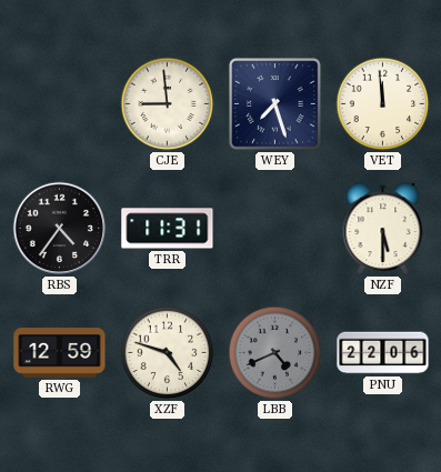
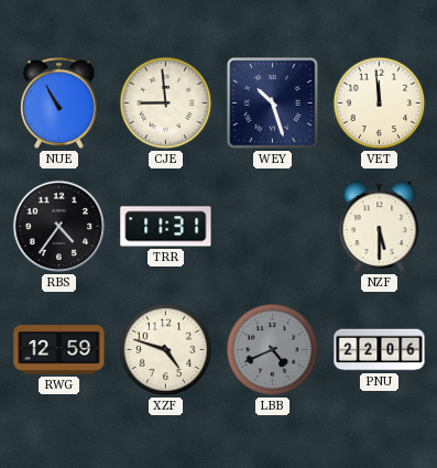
NUE: none -> 10:55
WEY: 7:27 -> 10:27
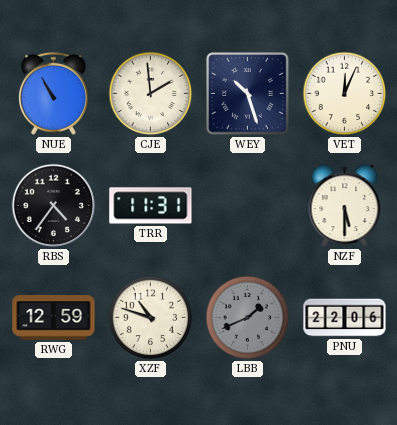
CJE: 8:59 -> 1:59
VET: 11:59 -> 12:04
XZF: 4:48 -> 10:48
LBB: 4:41 -> 1:41
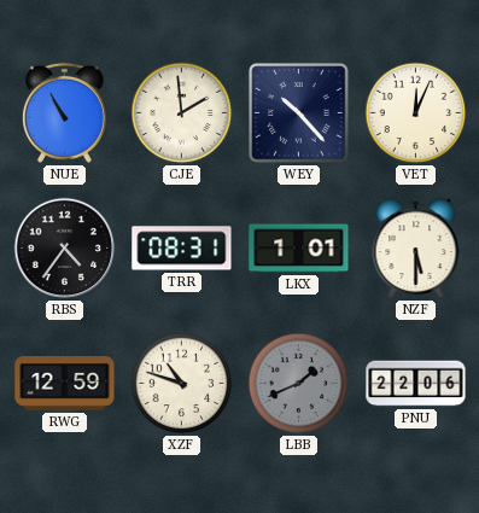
WEY: 10:27 -> 10:23
TRR: 11:31 -> 08:31
LKX: none -> 1:01
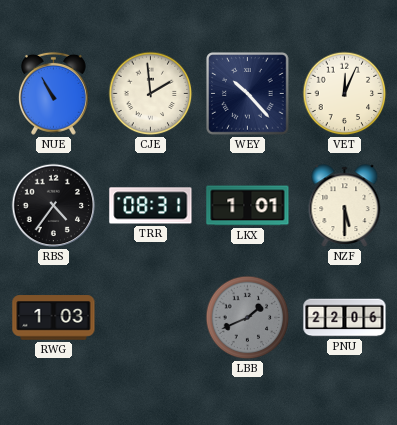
RWG: 12:59 -> 1:03
XZF: 10:48 -> none
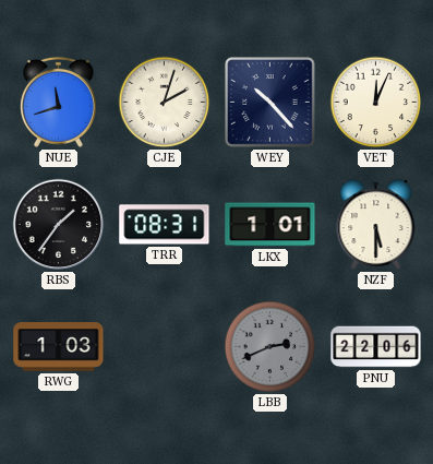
NUE: 10:55 -> 11:42
CJE: 1:59 -> 2:03
RBS: 4:36 -> 1:36
LBB: 1:41 -> 2:41
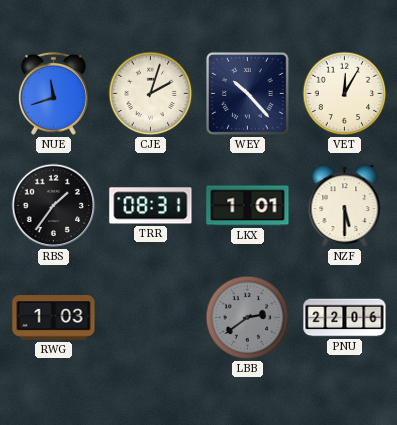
VET: 12:04 -> 12:05
LBB: 2:41 -> 2:39
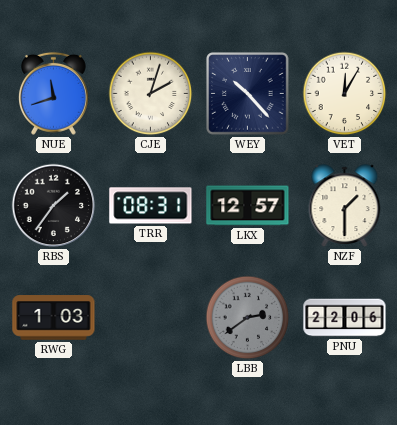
LKX: 1:01 -> 12:57
NZF: 5:30 -> 1:30
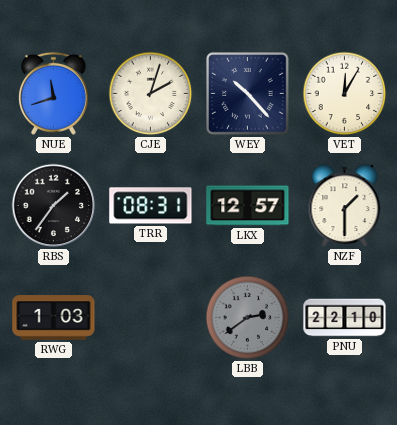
PNU: 22:06 -> 22:10
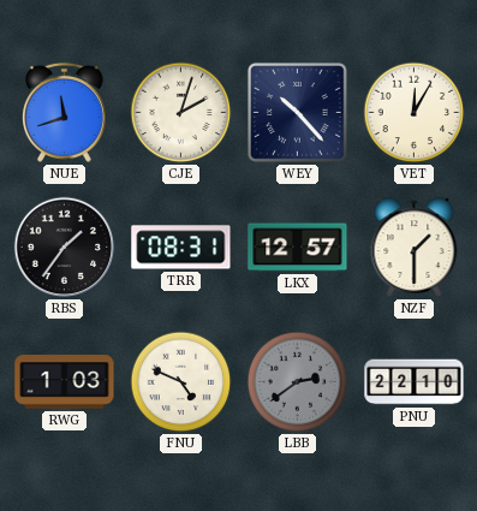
FNU: none -> 4:49
